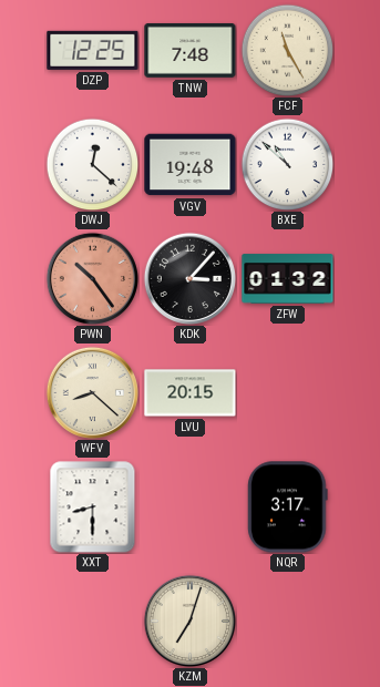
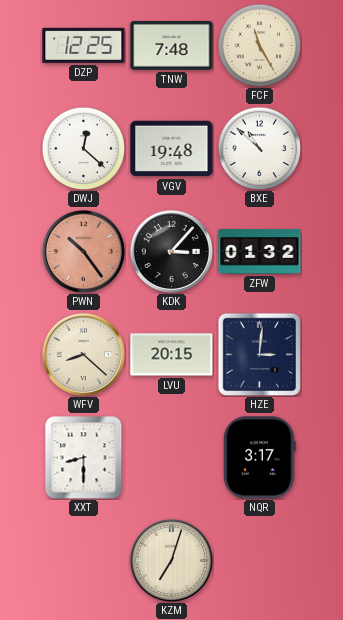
HZE: none -> 3:01
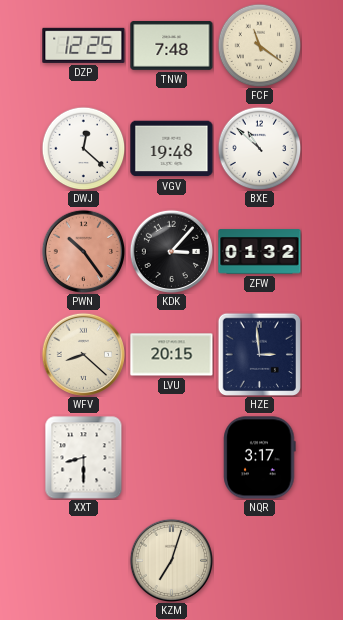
FCF: 11:25 -> 11:21
HZE: 3:01 -> 2:59
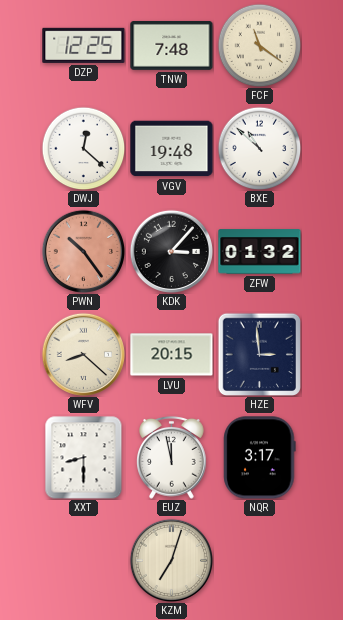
EUZ: none -> 11:58
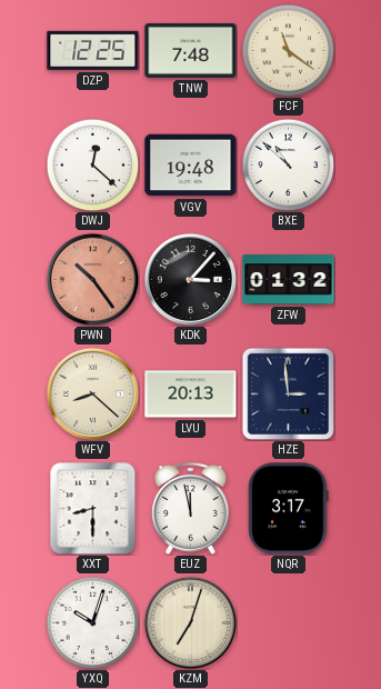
LVU: 20:15 -> 20:13
YXQ: none -> 10:03
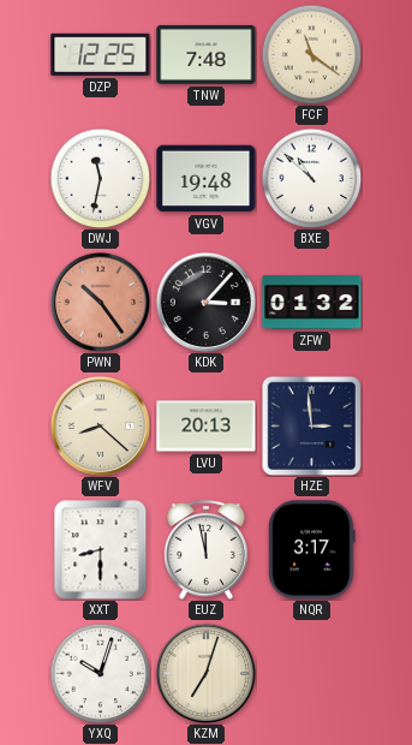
DWJ: 12:22 -> 11:32
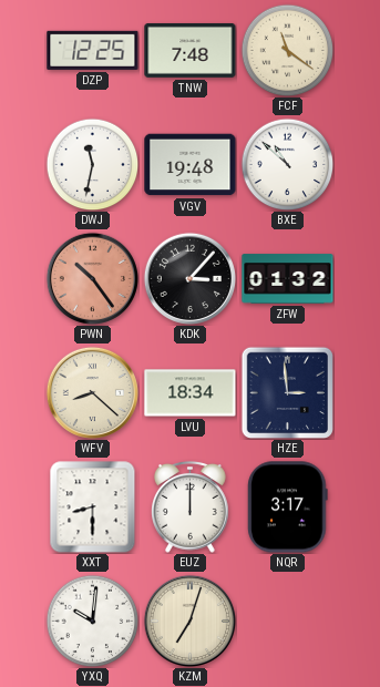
LVU: 20:13 -> 18:34
EUZ: 11:58 -> 12:00
YXQ: 10:03 -> 10:01
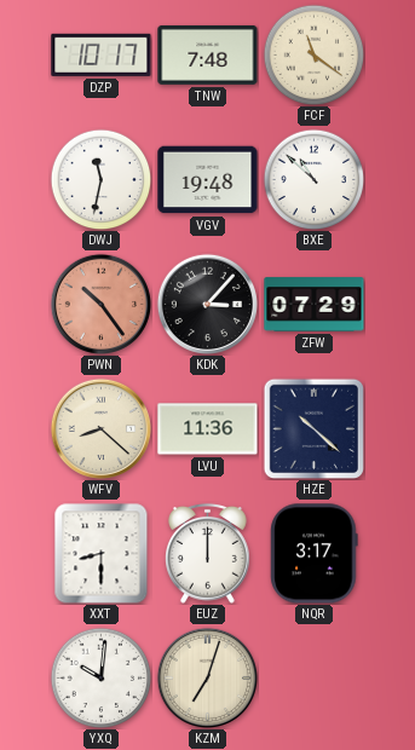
DZP: 12:25 -> 10:17
ZFW: 01:32 -> 07:29
LVU: 18:34 -> 11:36
HZE: 2:59 -> 10:22
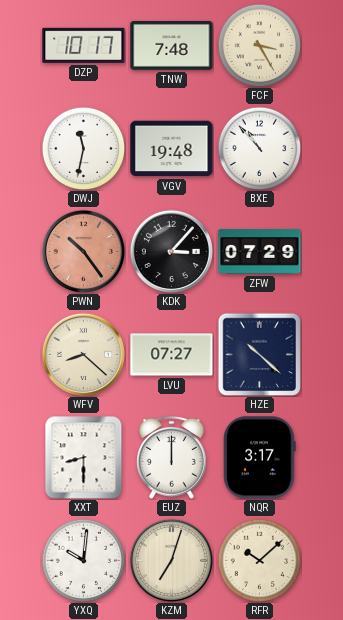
FCF: 11:21 -> 3:25
BXE: 10:52 -> 10:53
LVU: 11:36 -> 07:27
RFR: none -> 10:08
